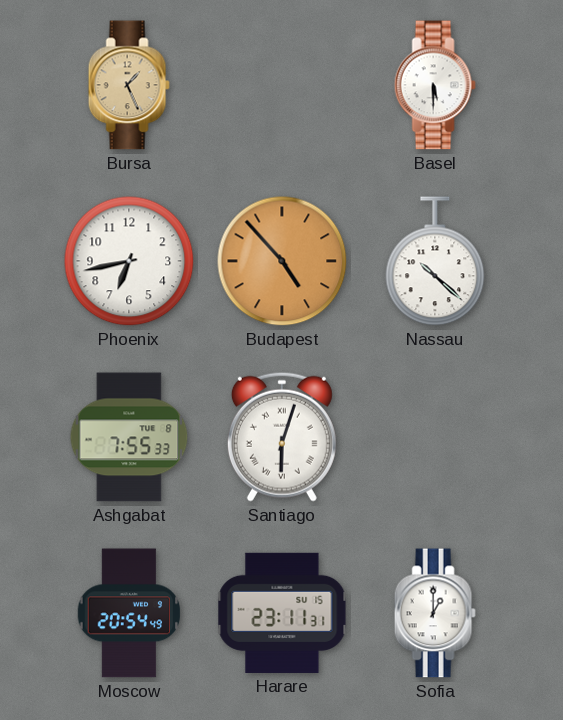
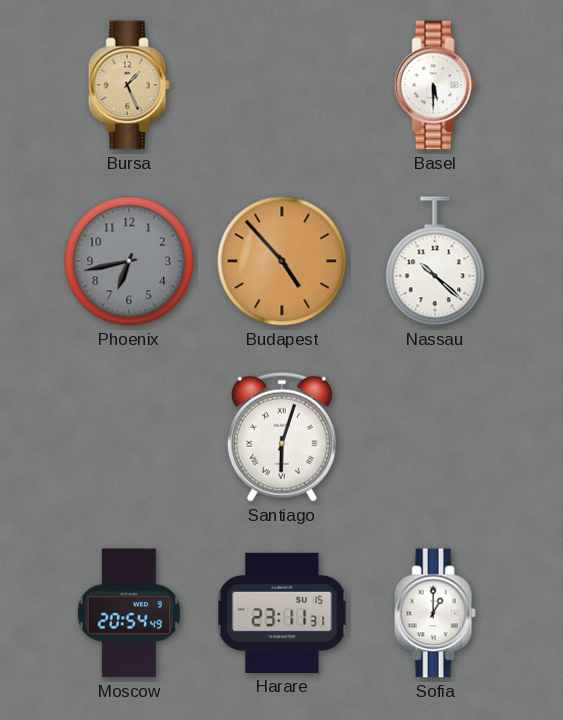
Phoenix dial: white -> grey
Ashgabat: 7:55 -> none
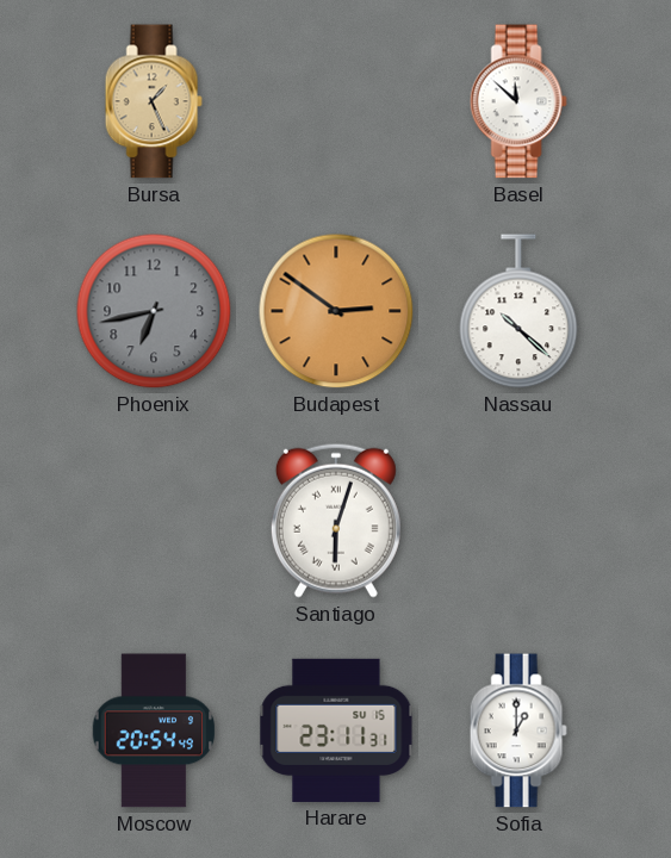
Basel: 5:30 -> 11:52
Budapest: 4:53 -> 2:51
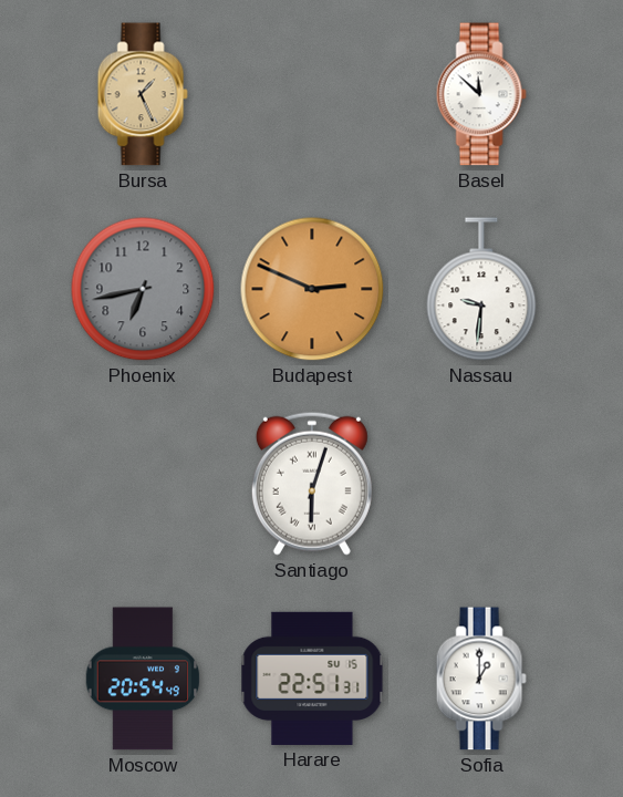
Budapest: 2:51 -> 2:49
Nassau: 10:22 -> 9:31
Harare: 23:11 -> 22:51
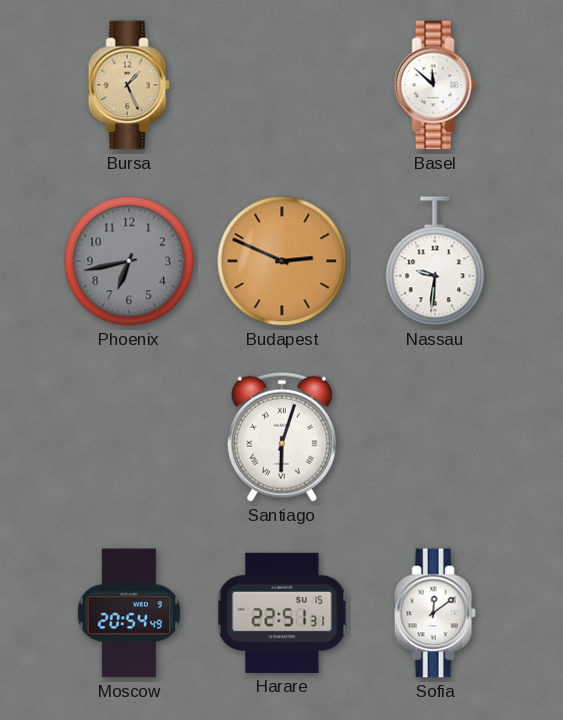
Sofia: 1:00 -> 12:09
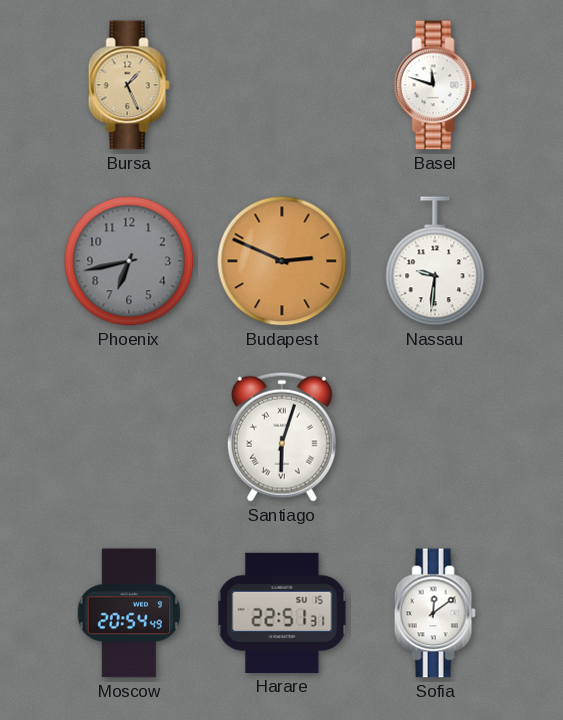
Basel: 11:52 -> 11:48
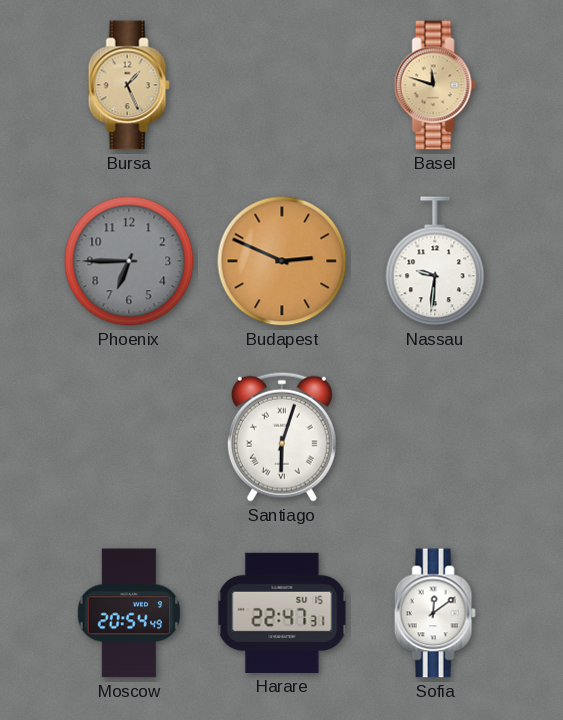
Basel dial: white -> champagne
Phoenix: 6:43 -> 6:45
Harare: 22:51 -> 22:47
